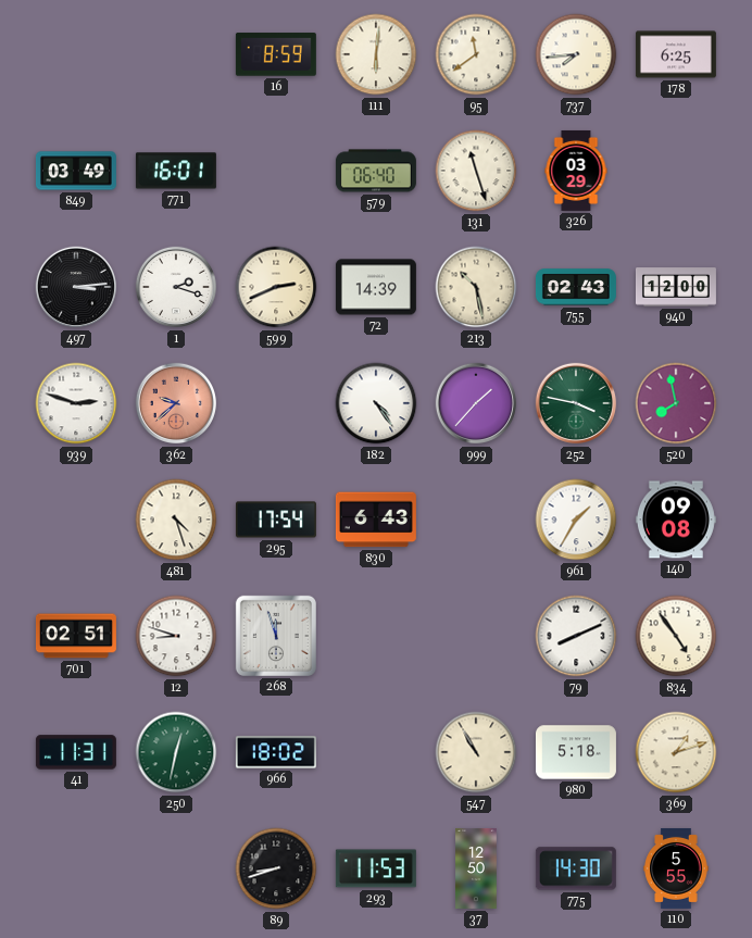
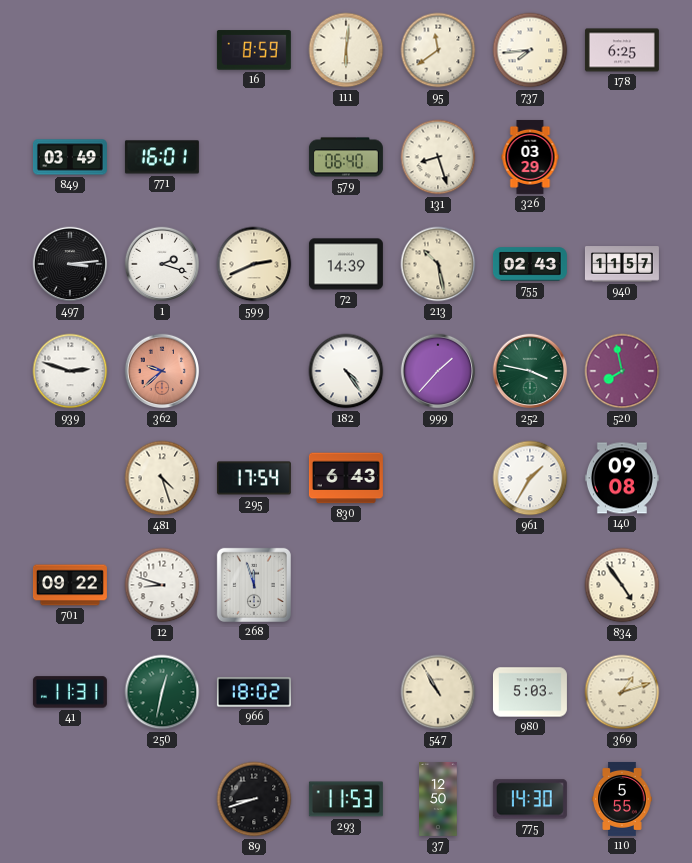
131: 11:27 -> 8:27
940: 12:00 -> 11:57
701: 02:51 -> 09:22
79: 8:11 -> none
980: 5:18 -> 5:03
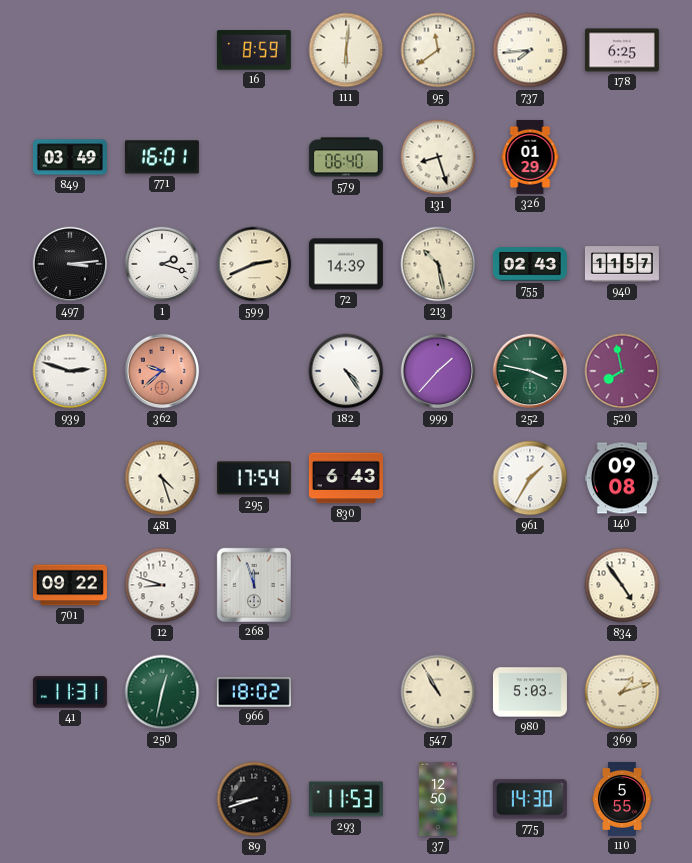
326: 03:29 -> 01:29
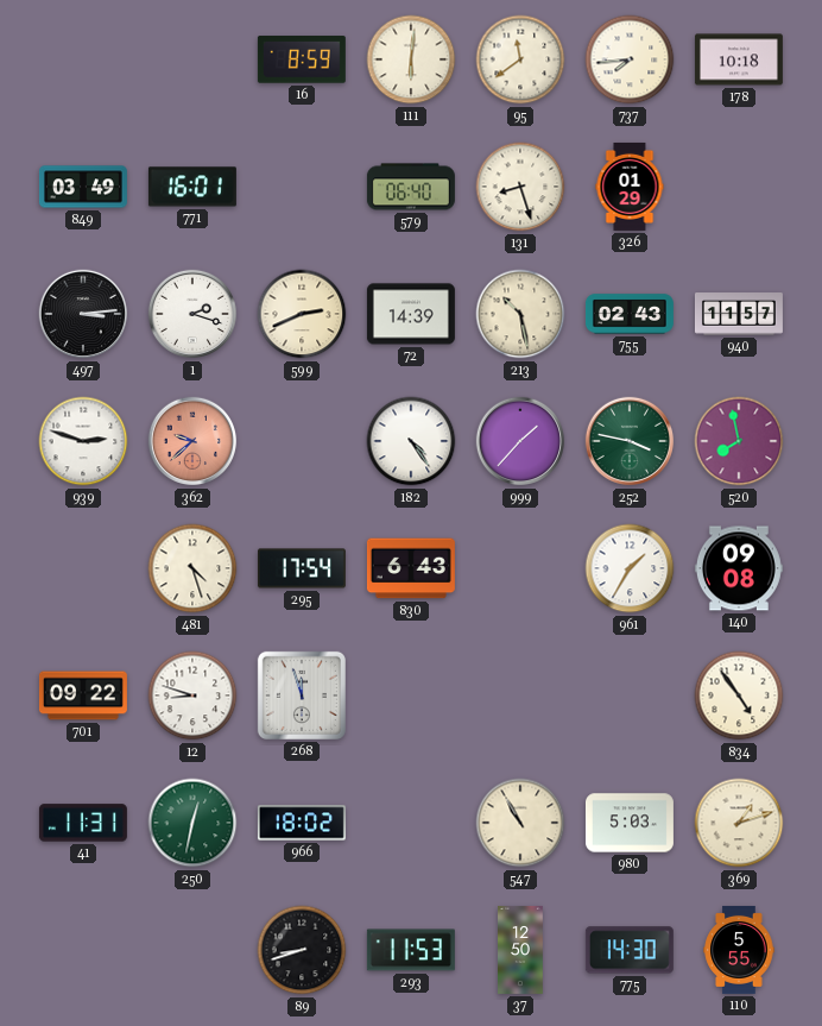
178: 6:25 -> 10:18
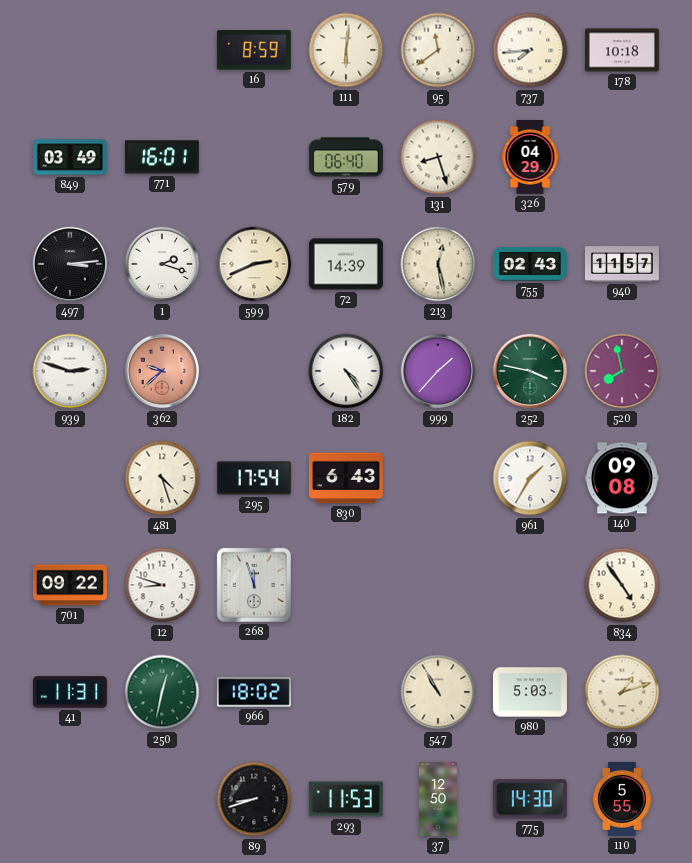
326: 01:29 -> 04:29
213: 10:28 -> 12:28
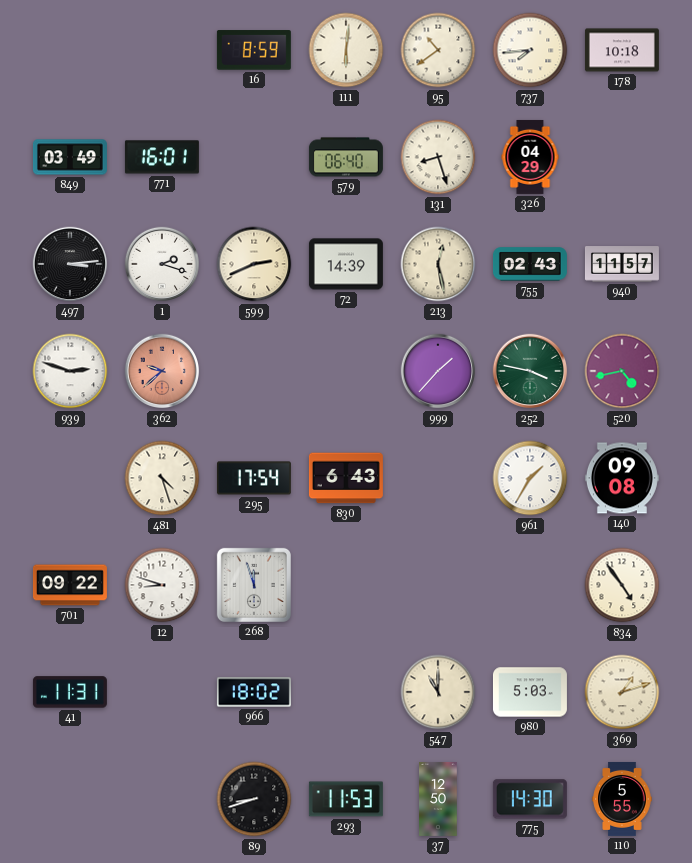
95: 11:39 -> 10:39
182: 4:24 -> none
520: 7:58 -> 4:43
250: 12:32 -> none
547: 10:55 -> 11:00
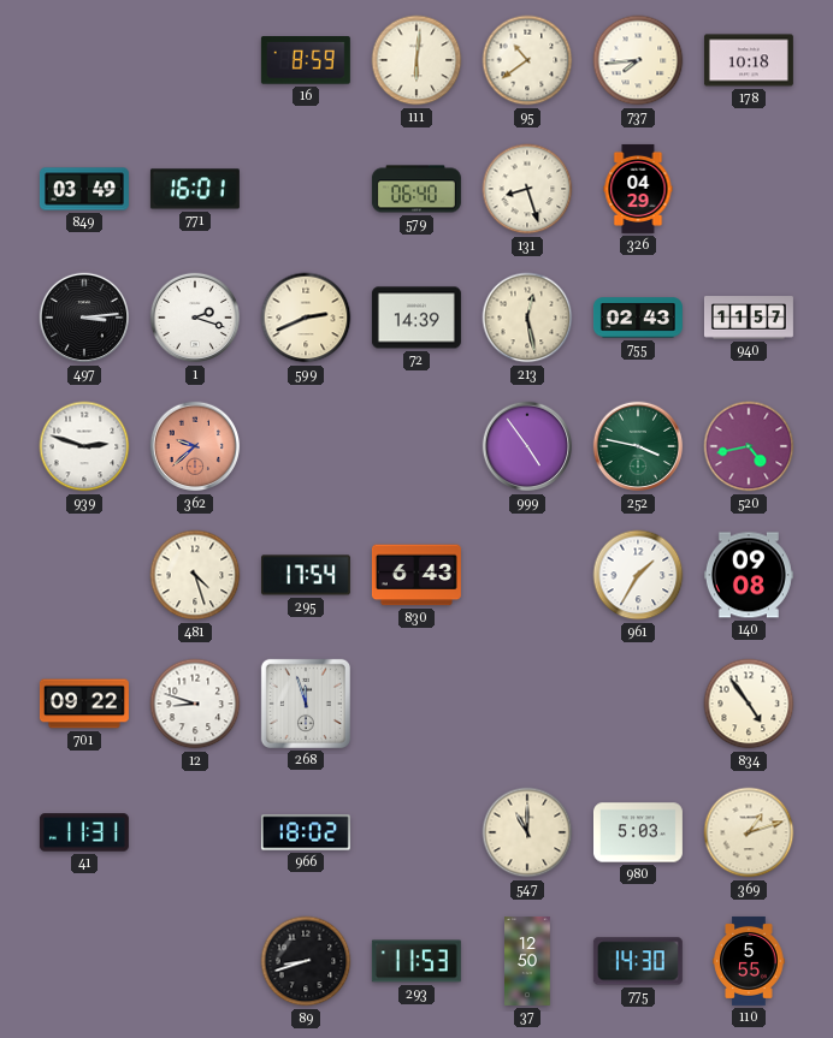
999: 1:37 -> 4:54
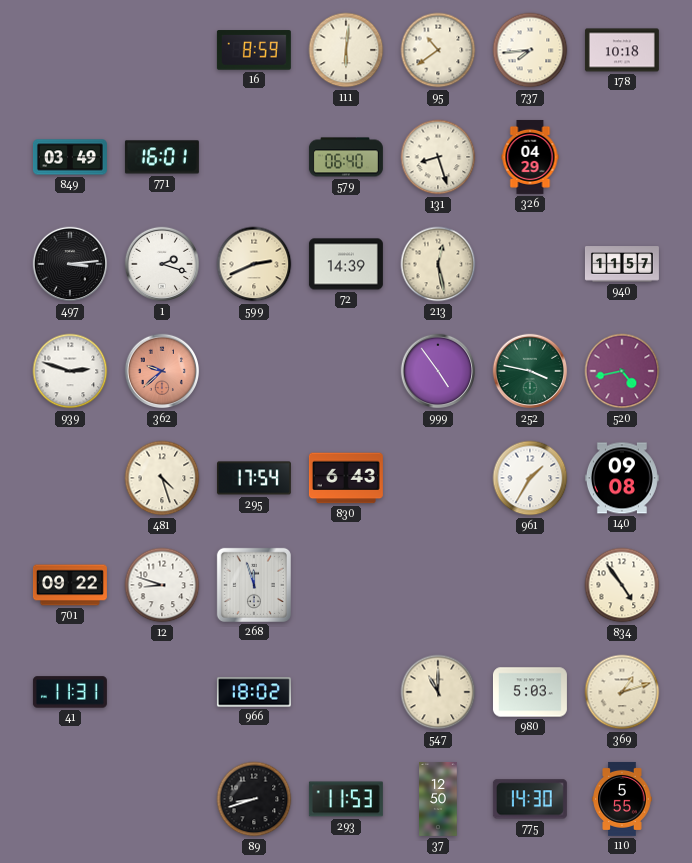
755: 02:43 -> none
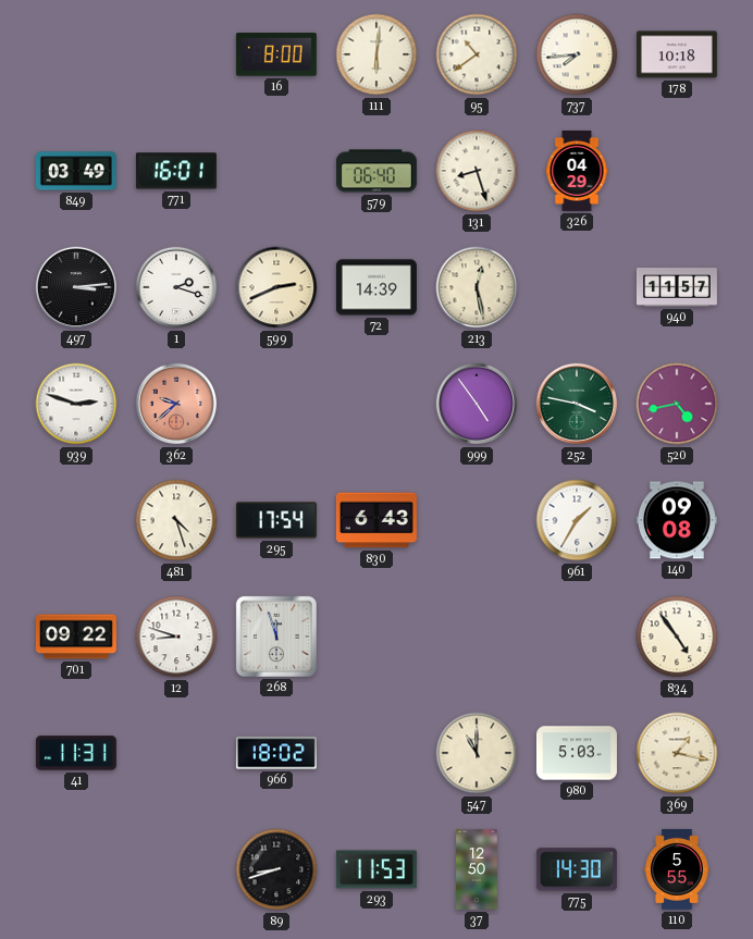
16: 8:59 -> 8:00
369: 1:12 -> 1:17
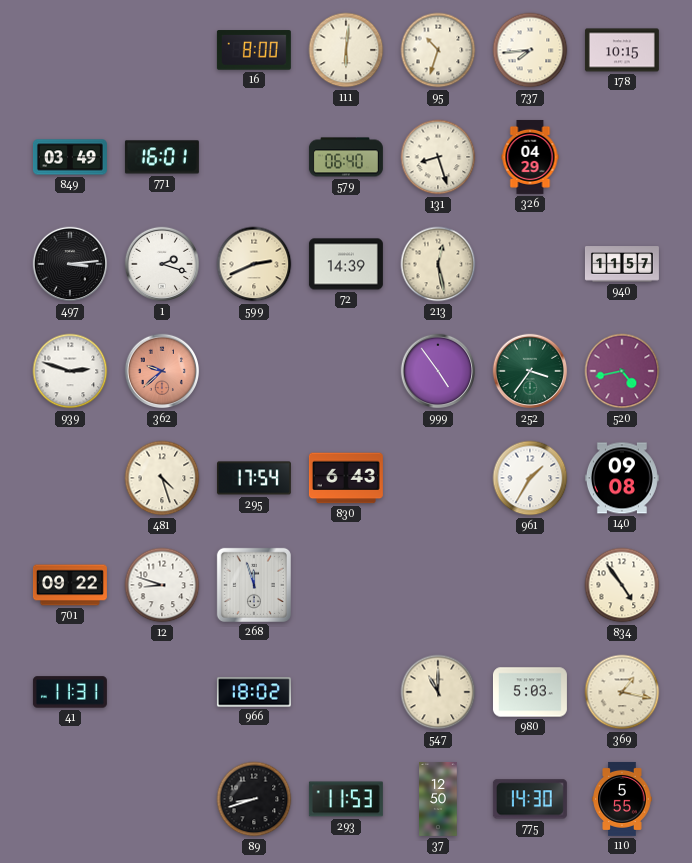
95: 10:39 -> 10:33
178: 10:18 -> 10:15
252: 3:47 -> 3:36
